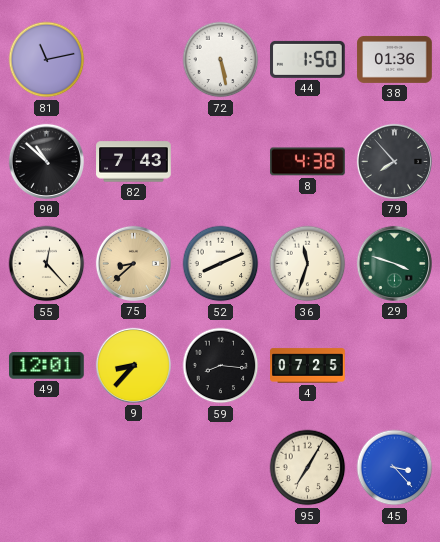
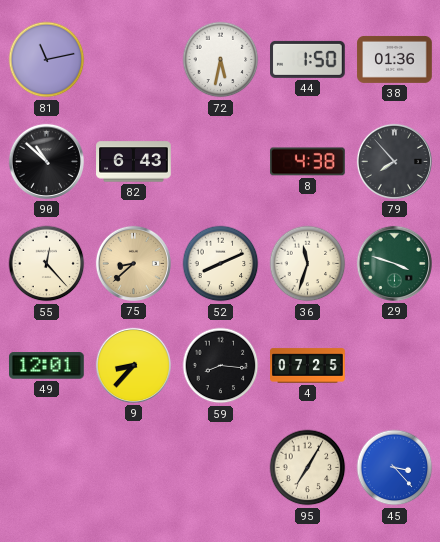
72: 5:28 -> 5:32
82: 7:43 -> 6:43
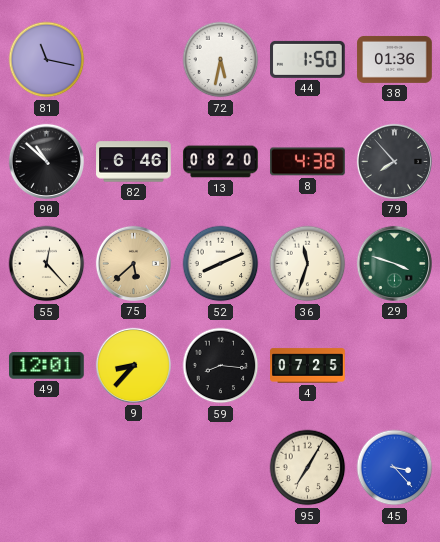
81: 11:13 -> 11:17
82: 6:43 -> 6:46
13: none -> 08:20
75: 8:38 -> 5:38
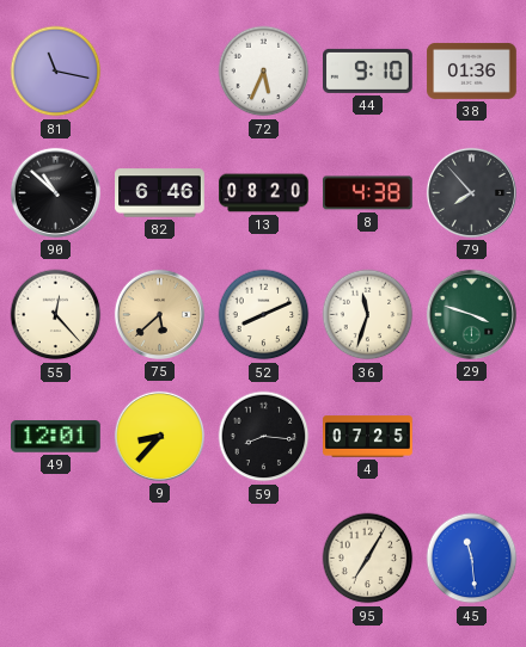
72: 5:32 -> 5:34
44: 1:50 -> 9:10
45: 3:23 -> 11:29
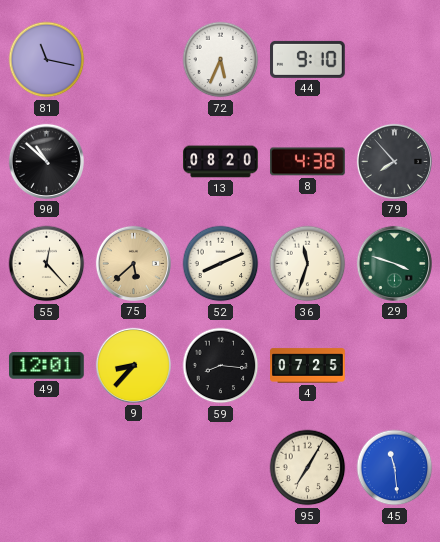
38: 01:36 -> none
82: 6:46 -> none
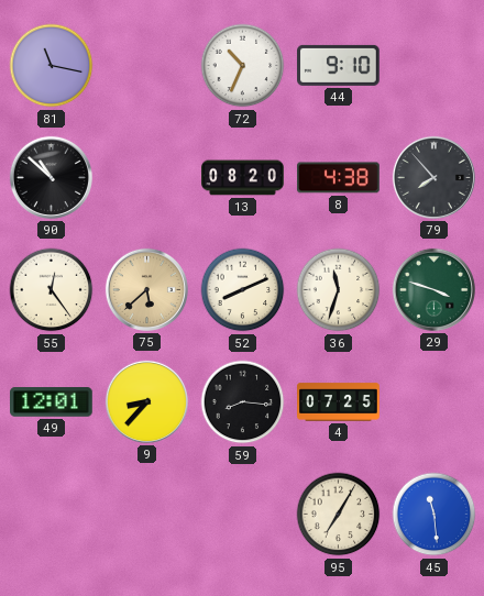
72: 5:34 -> 10:34
55: 12:23 -> 12:24
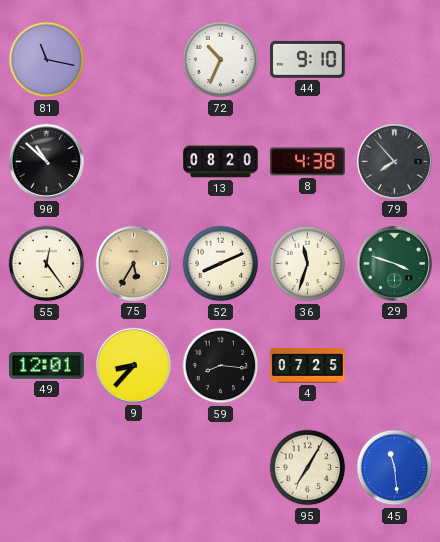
75: 5:38 -> 5:35
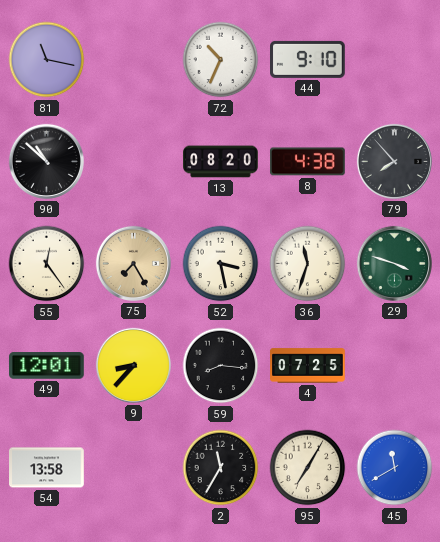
75: 5:35 -> 7:25
52: 8:11 -> 3:28
54: none -> 13:58
2: none -> 11:35
45: 11:29 -> 11:40
